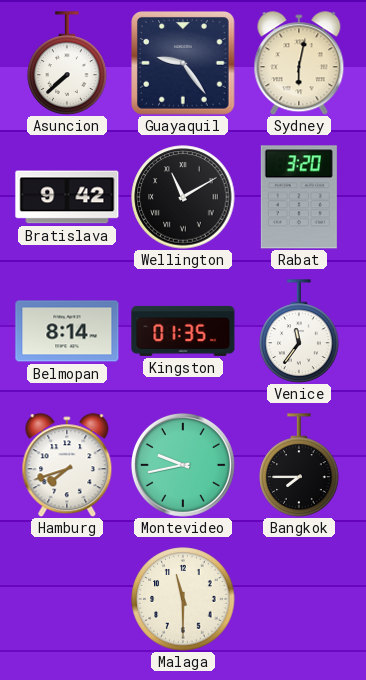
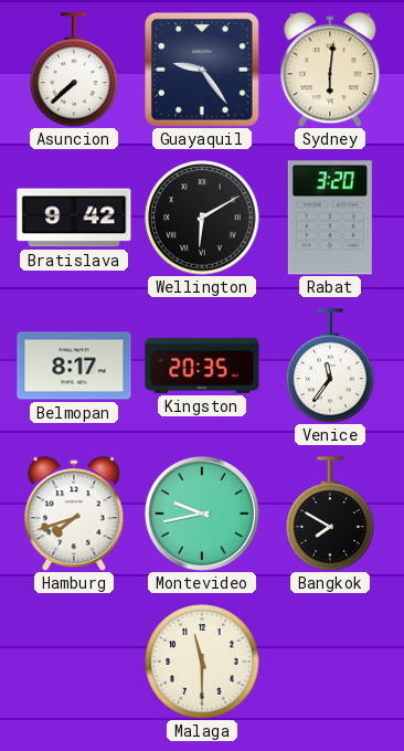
Sydney: 6:02 -> 6:01
Wellington: 11:10 -> 6:10
Belmopan: 8:14 -> 8:17
Kingston: 01:35 -> 20:35
Bangkok: 7:45 -> 7:50
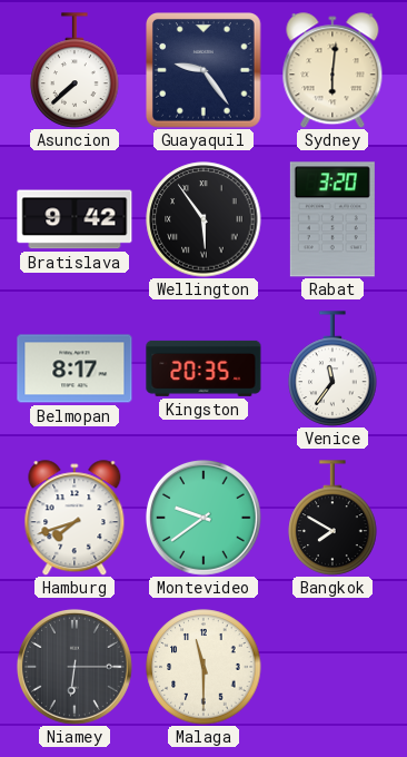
Wellington: 6:10 -> 5:54
Montevideo: 9:43 -> 9:39
Niamey: none -> 6:15
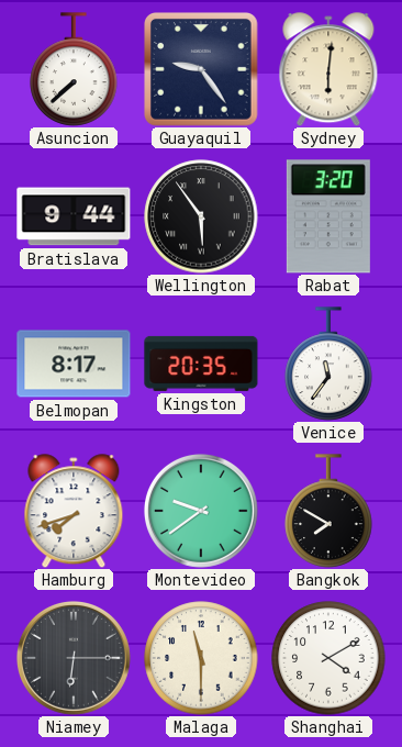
Bratislava: 9:42 -> 9:44
Shanghai: none -> 4:10
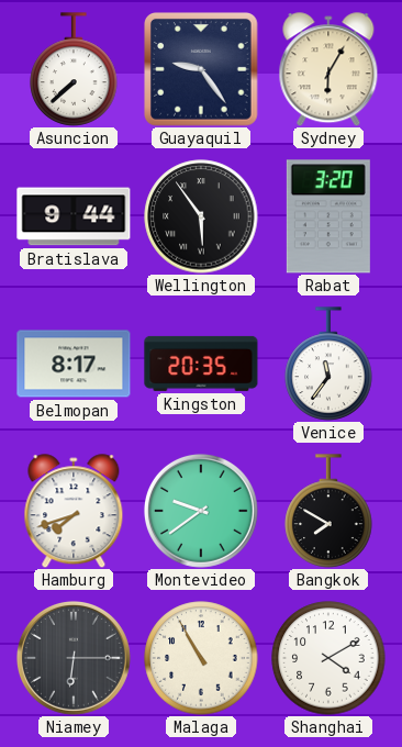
Sydney: 6:01 -> 6:05
Malaga: 11:30 -> 10:55
